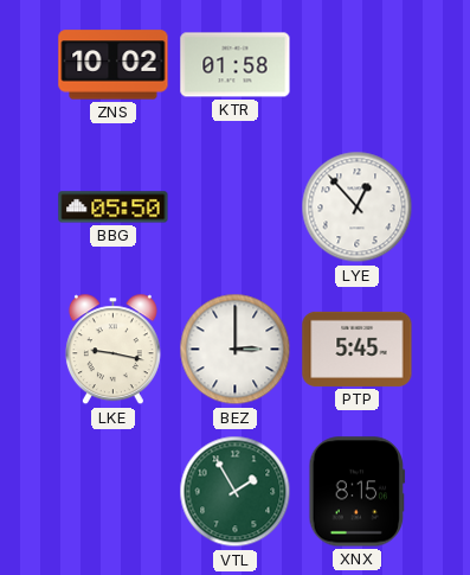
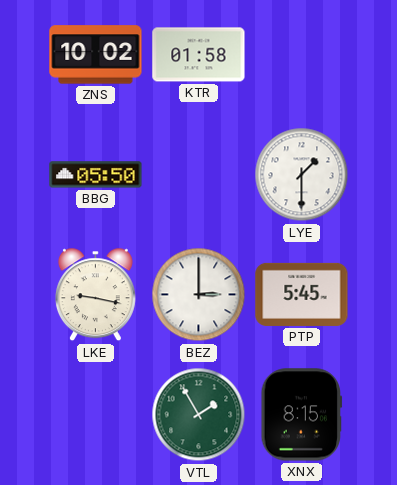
LYE: 12:53 -> 1:30
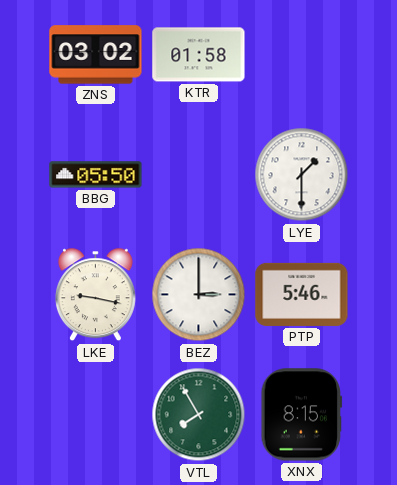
ZNS: 10:02 -> 03:02
PTP: 5:45 -> 5:46
VTL: 1:55 -> 7:55
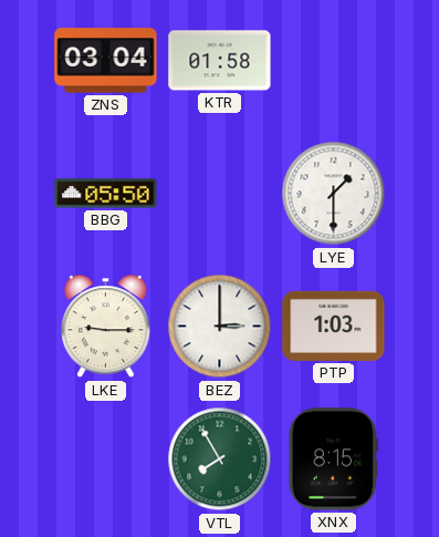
ZNS: 03:02 -> 03:04
LKE: 9:17 -> 9:15
PTP: 5:46 -> 1:03
